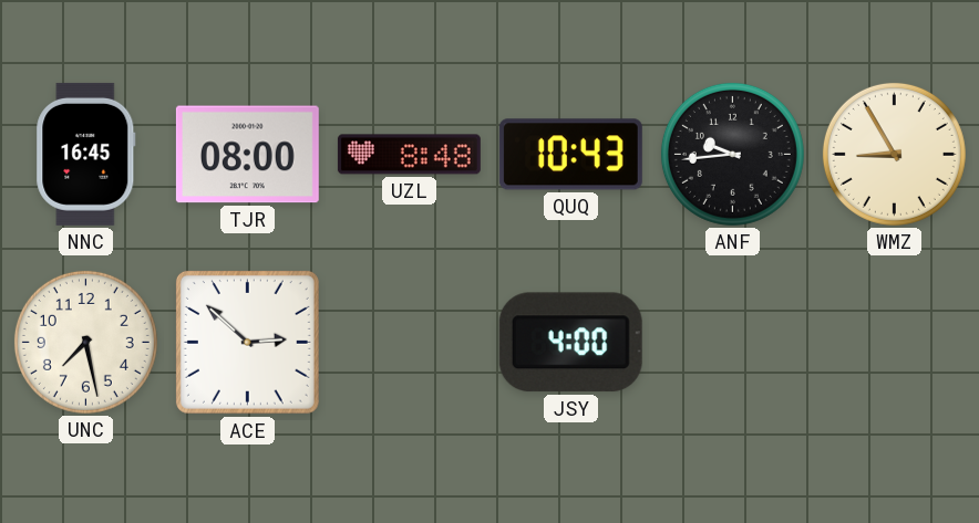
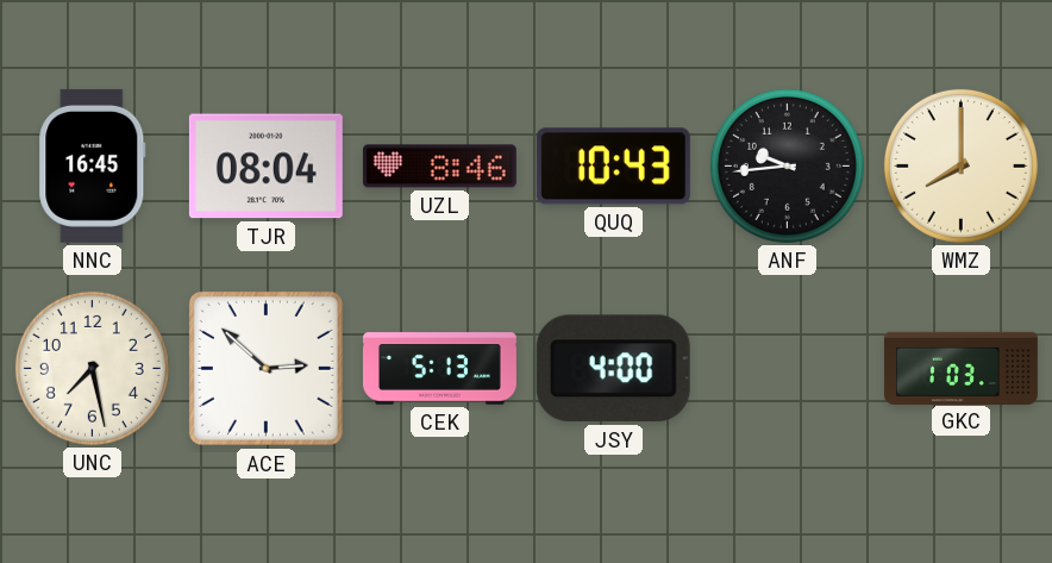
TJR: 08:00 -> 08:04
UZL: 8:48 -> 8:46
WMZ: 8:55 -> 8:00
CEK: none -> 5:13
GKC: none -> 1:03
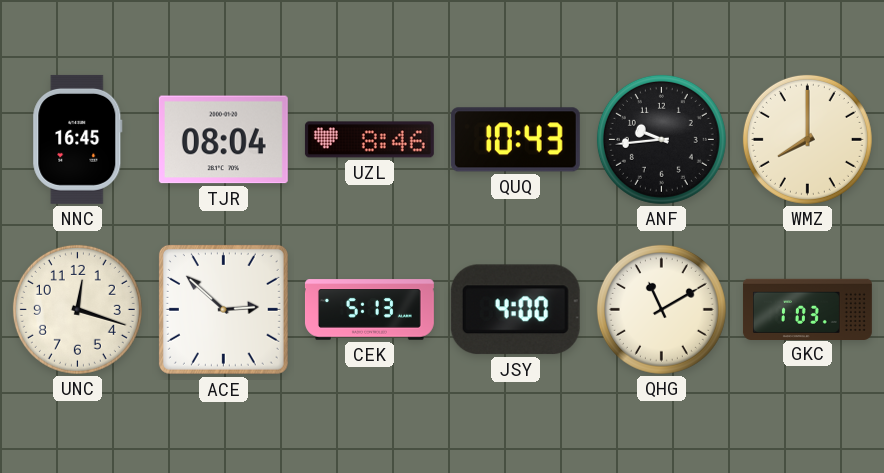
UNC: 7:28 -> 12:18
QHG: none -> 11:10
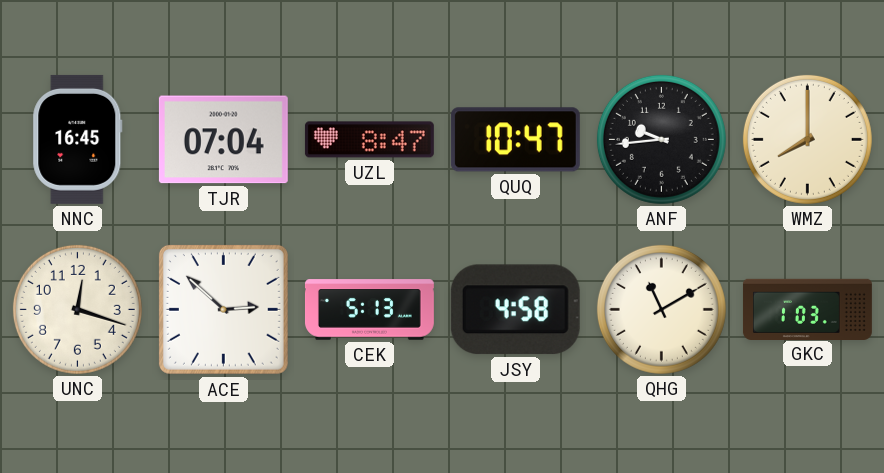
TJR: 08:04 -> 07:04
UZL: 8:46 -> 8:47
QUQ: 10:43 -> 10:47
JSY: 4:00 -> 4:58
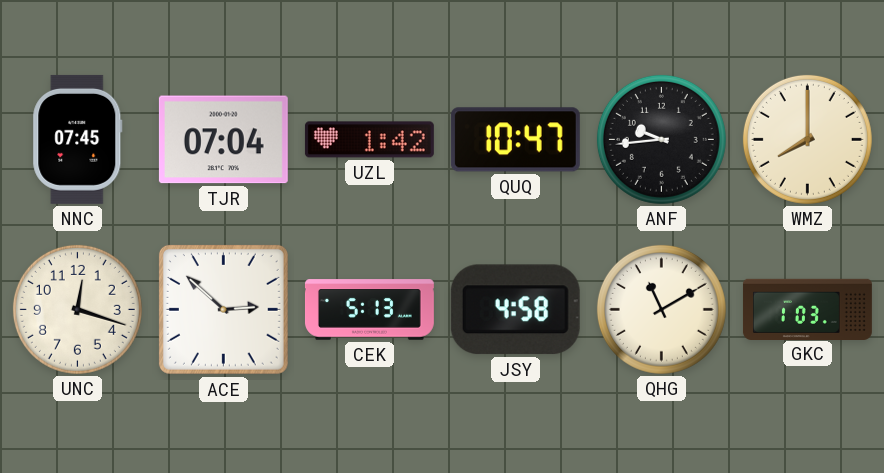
NNC: 16:45 -> 07:45
UZL: 8:47 -> 1:42
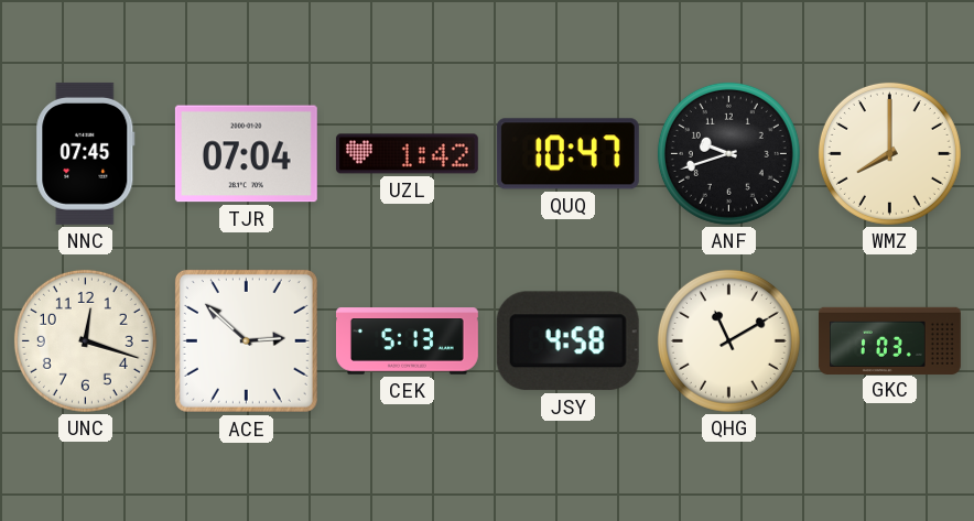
ANF: 9:44 -> 9:42
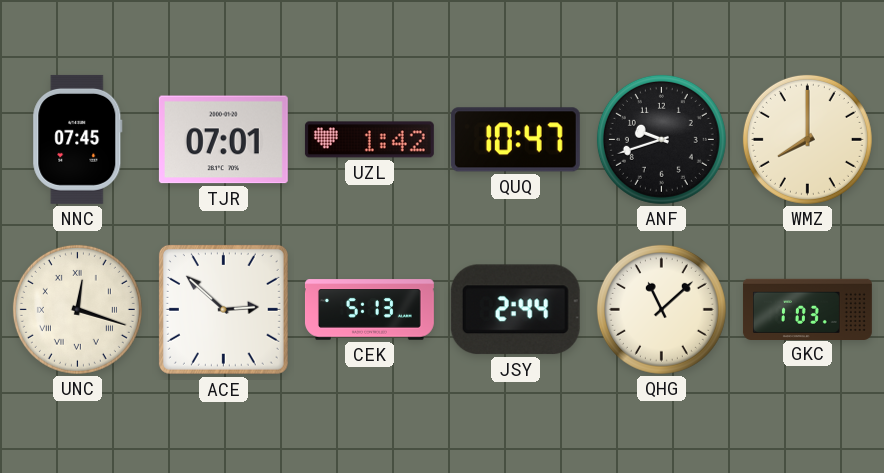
TJR: 07:04 -> 07:01
UNC numerals: Arabic -> Roman
JSY: 4:58 -> 2:44
QHG: 11:10 -> 11:08
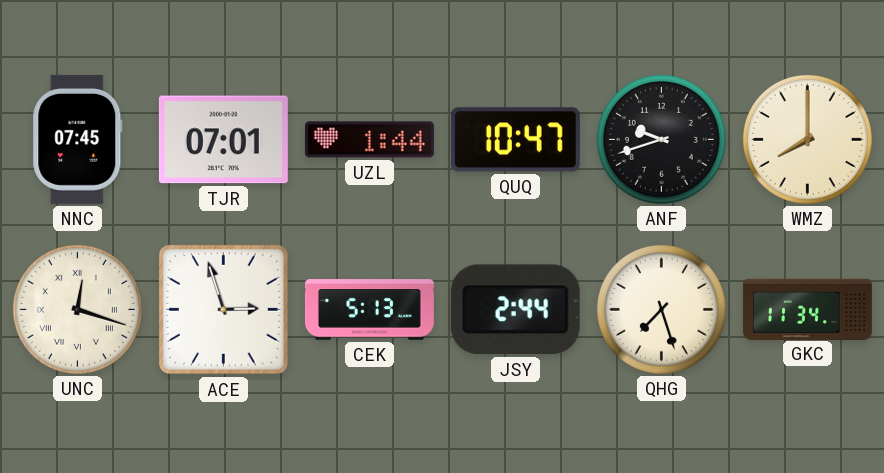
UZL: 1:42 -> 1:44
ACE: 2:52 -> 2:57
QHG: 11:08 -> 7:27
GKC: 1:03 -> 11:34
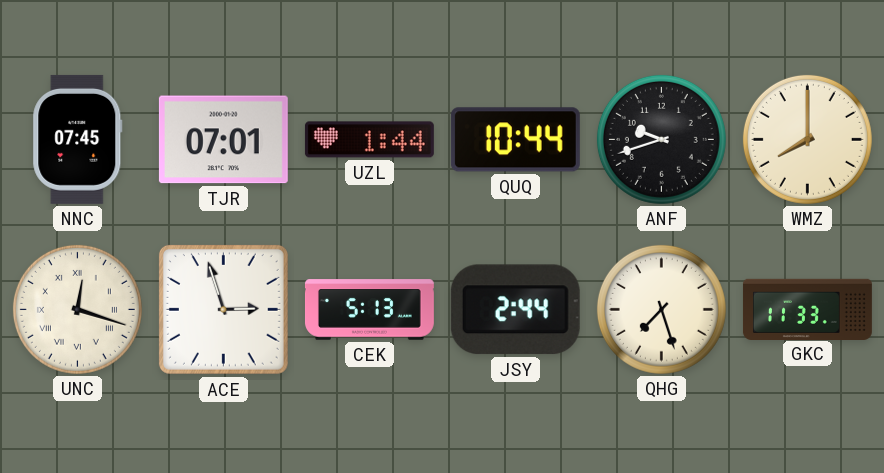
QUQ: 10:47 -> 10:44
GKC: 11:34 -> 11:33
